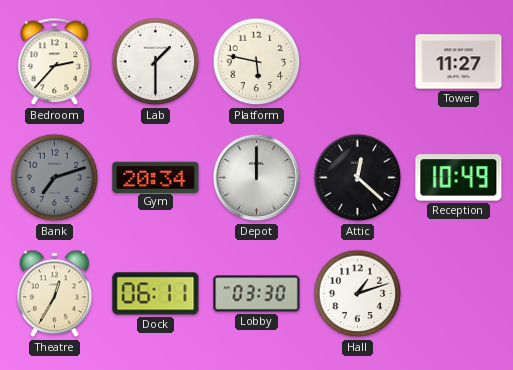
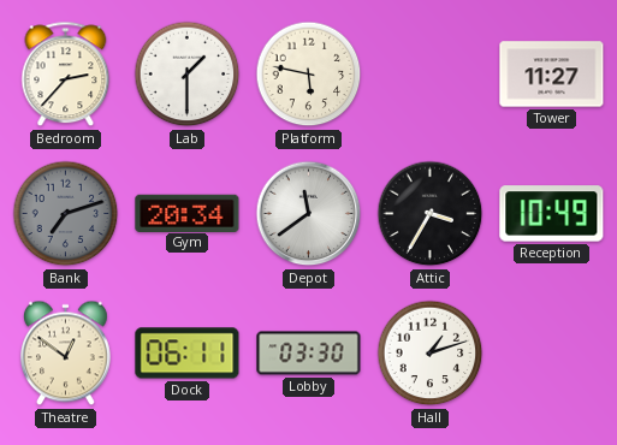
Depot: 12:00 -> 11:39
Attic: 12:22 -> 3:35
Theatre: 12:35 -> 12:51
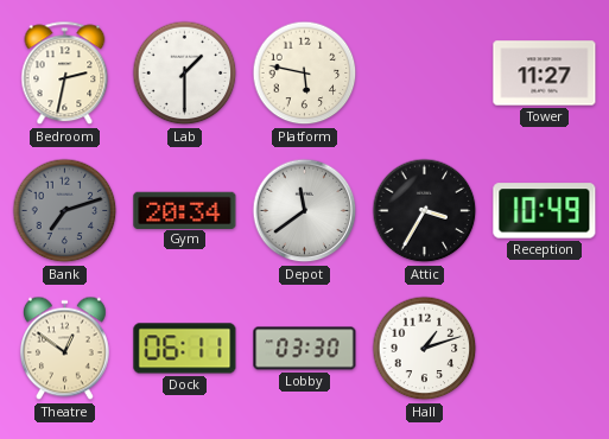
Bedroom: 2:37 -> 2:32
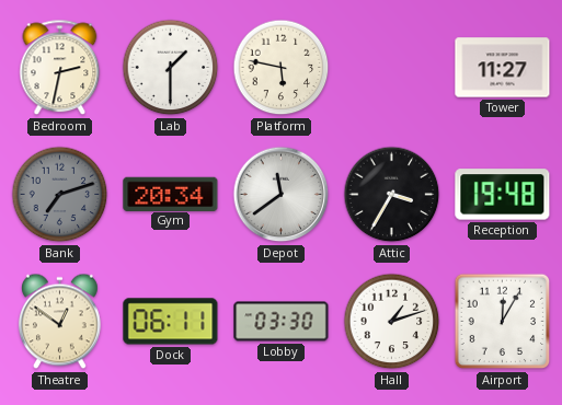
Reception: 10:49 -> 19:48
Airport: none -> 12:05
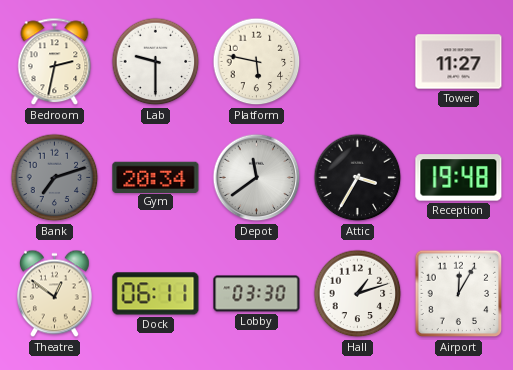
Lab: 1:30 -> 9:30
